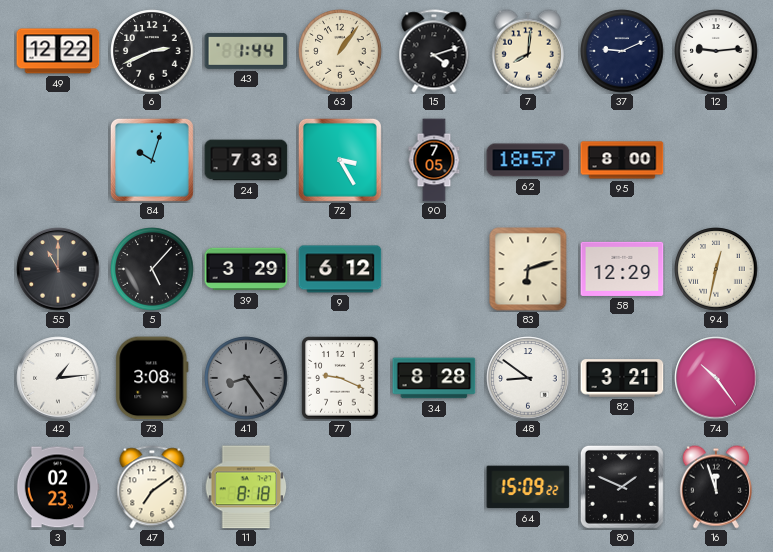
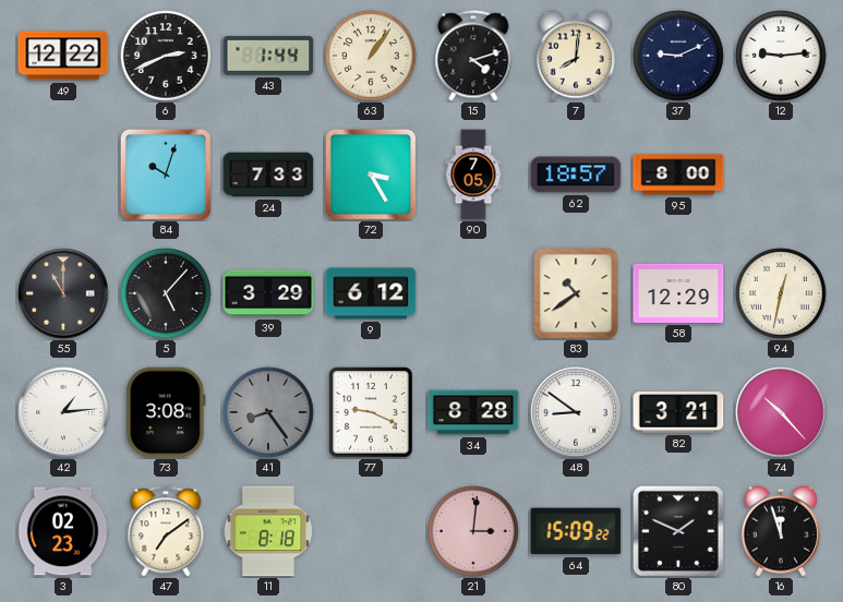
83: 6:12 -> 10:39
74: 10:24 -> 10:23
21: none -> 3:01
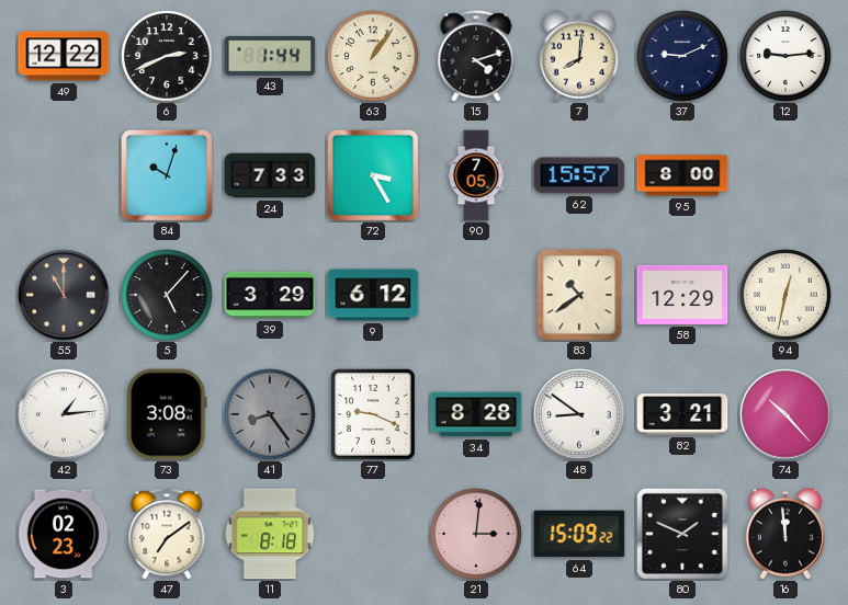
62: 18:57 -> 15:57
16: 11:57 -> 11:59
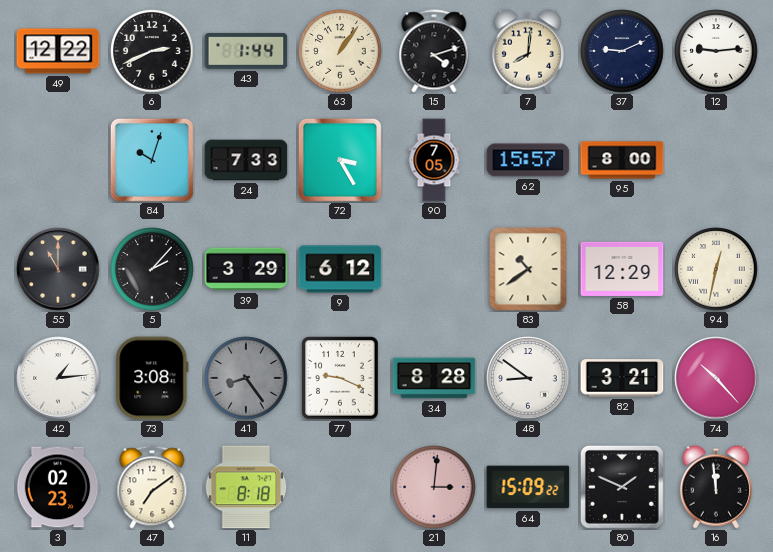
5: 5:07 -> 2:07
